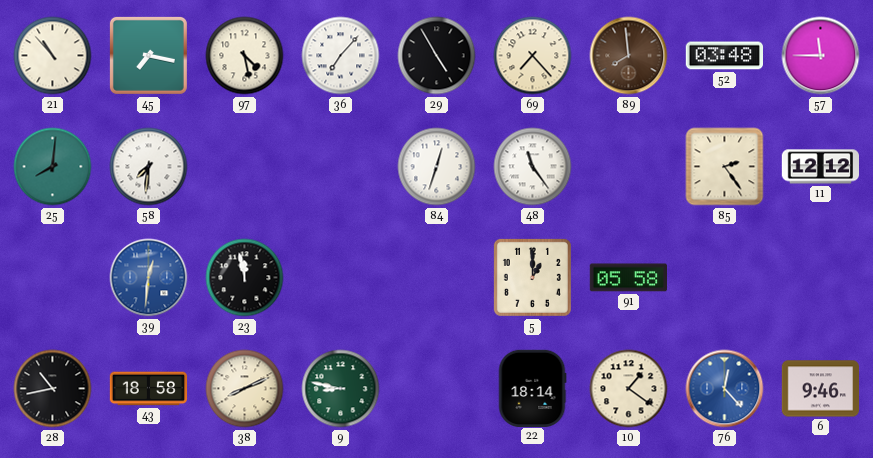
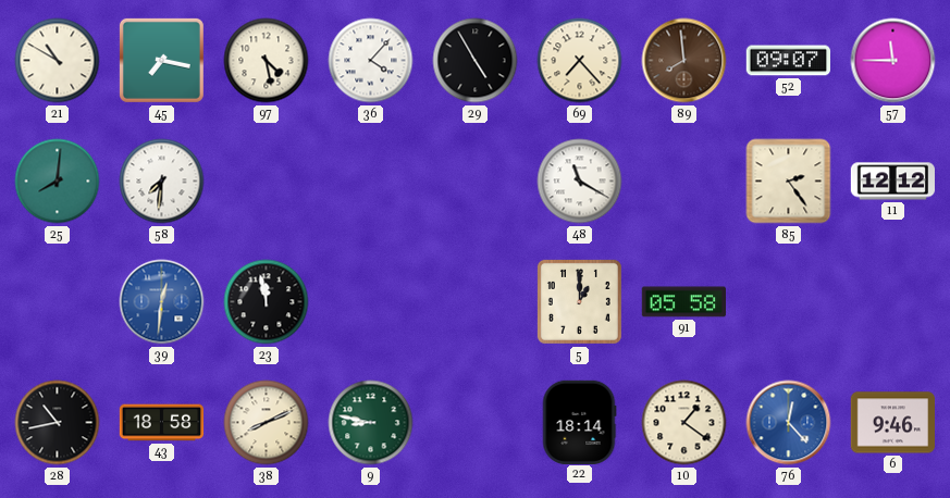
21: 10:53 -> 10:50
36: 7:07 -> 4:07
52: 03:48 -> 09:07
84: 12:33 -> none
48: 11:24 -> 11:20
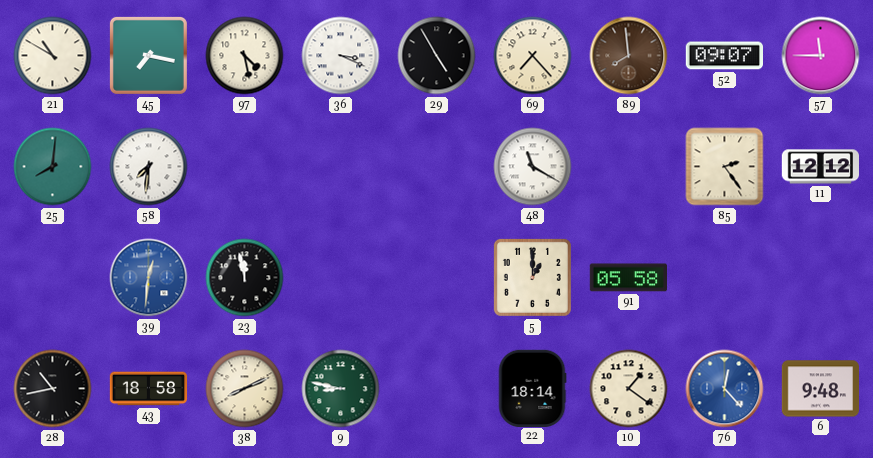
36: 4:07 -> 3:19
6: 9:46 -> 9:48
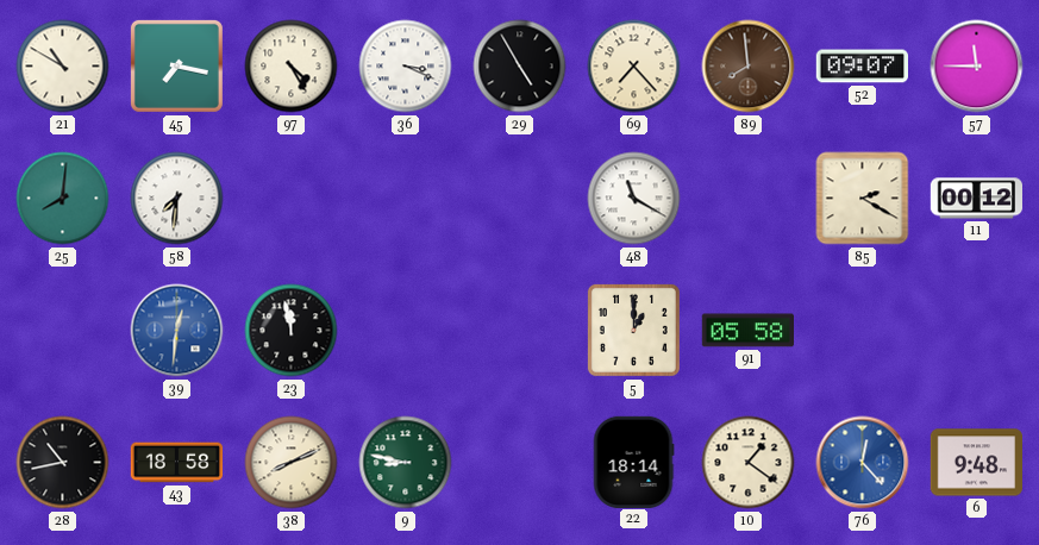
97: 4:28 -> 4:25
85: 2:24 -> 2:20
11: 12:12 -> 00:12
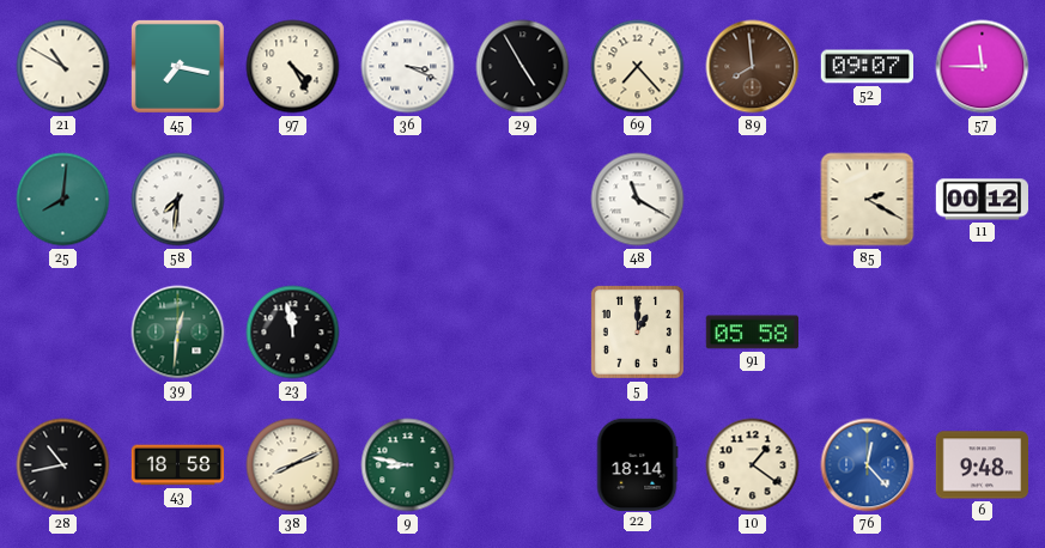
39 dial: blue -> green
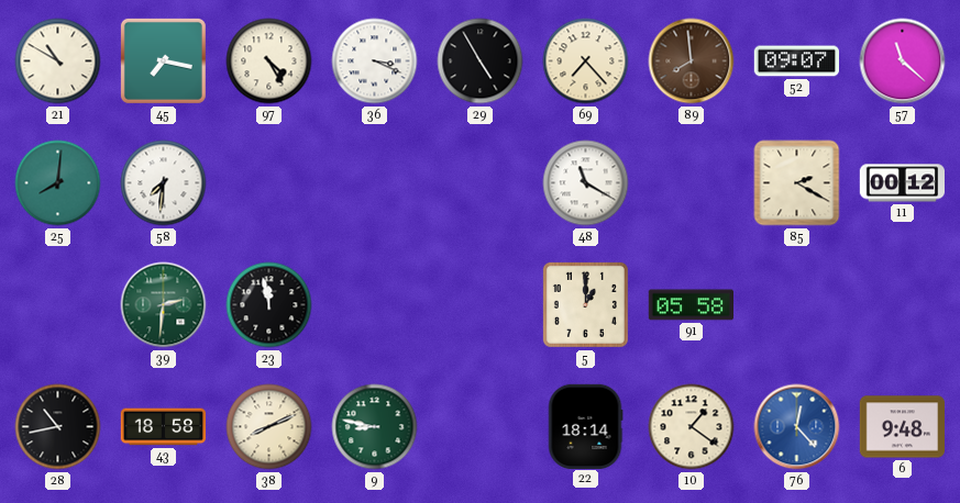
57: 11:45 -> 11:22
39: 12:31 -> 2:31
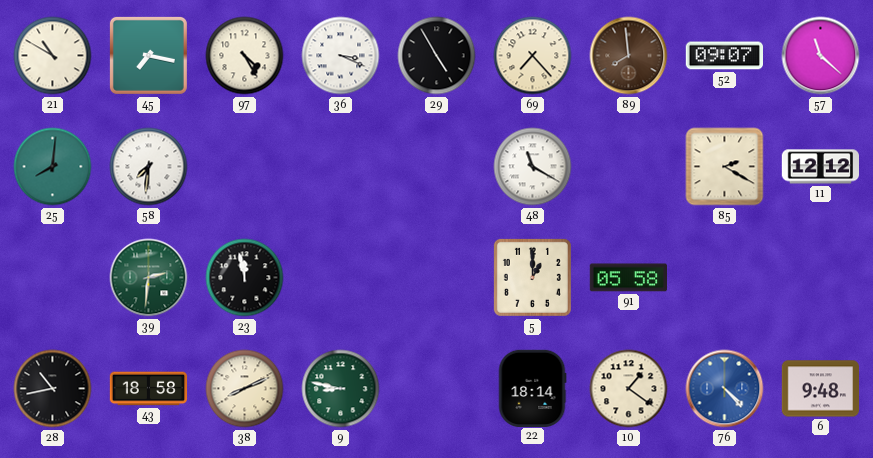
11: 00:12 -> 12:12
76: 12:23 -> 4:23
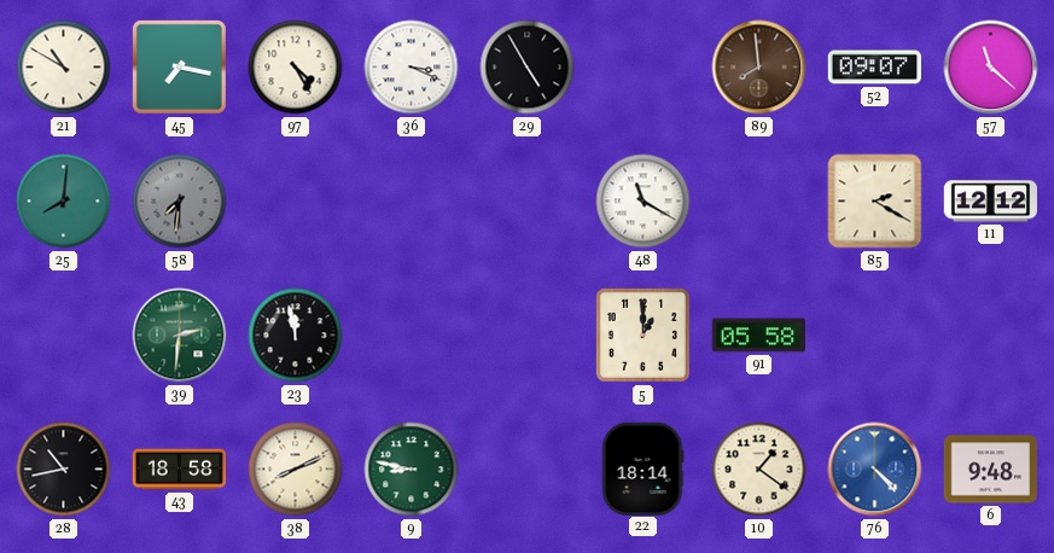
69: 7:23 -> none
58 dial: white -> grey
